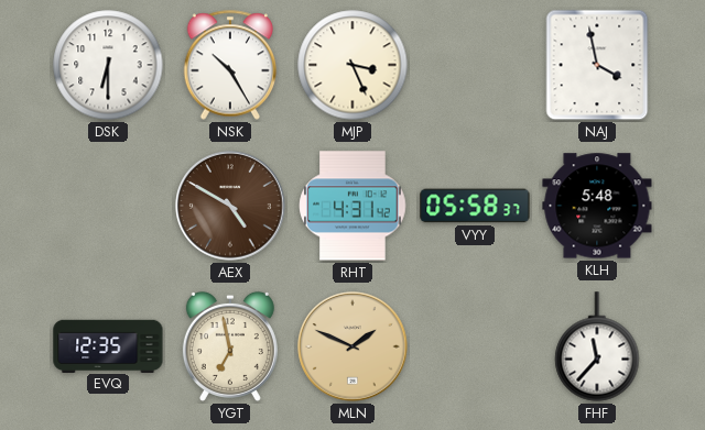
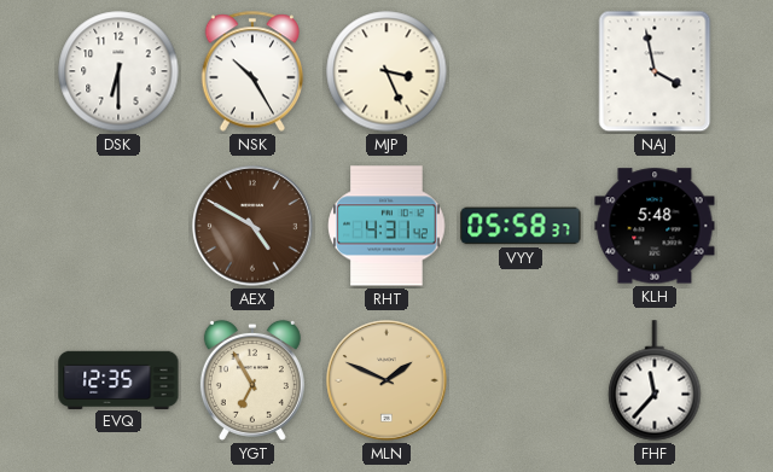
YGT: 6:58 -> 6:55
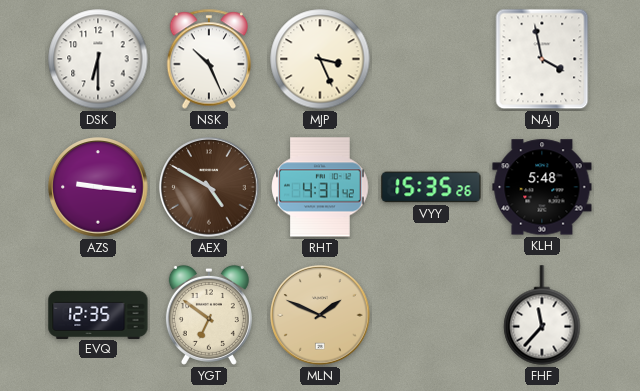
NSK: 10:25 -> 10:26
AZS: none -> 9:16
VYY: 05:58 -> 15:35
YGT: 6:55 -> 6:51
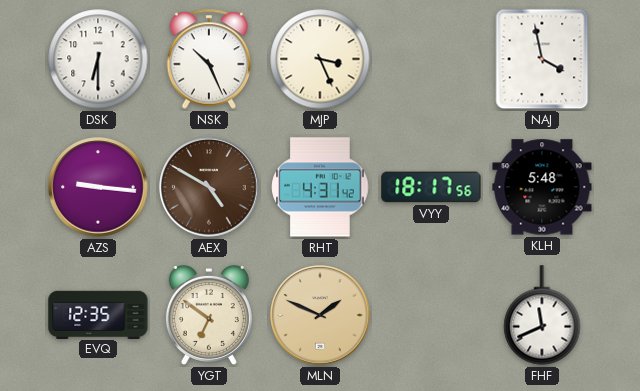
VYY: 15:35 -> 18:17
FHF: 11:37 -> 11:41
